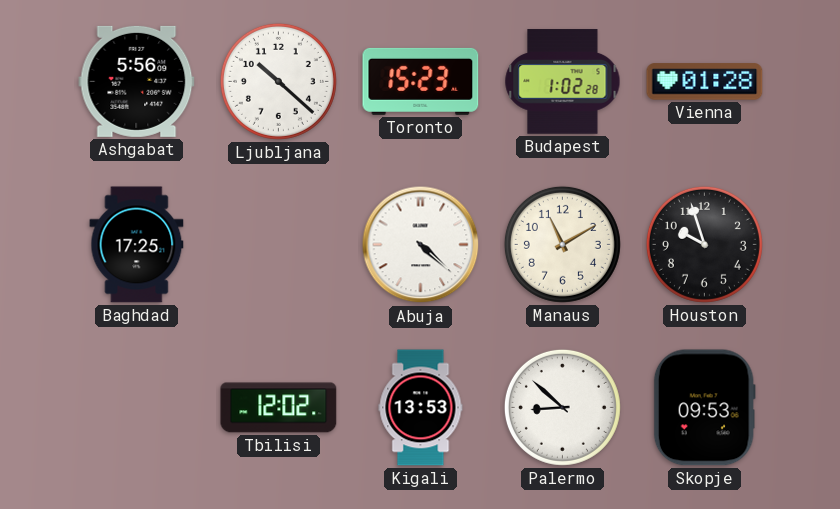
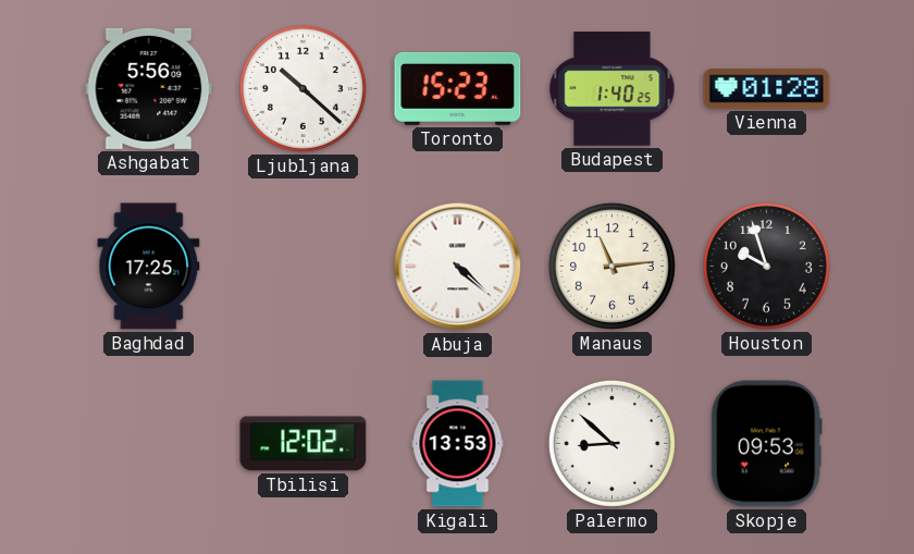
Budapest: 1:02 -> 1:40
Manaus: 11:10 -> 11:14
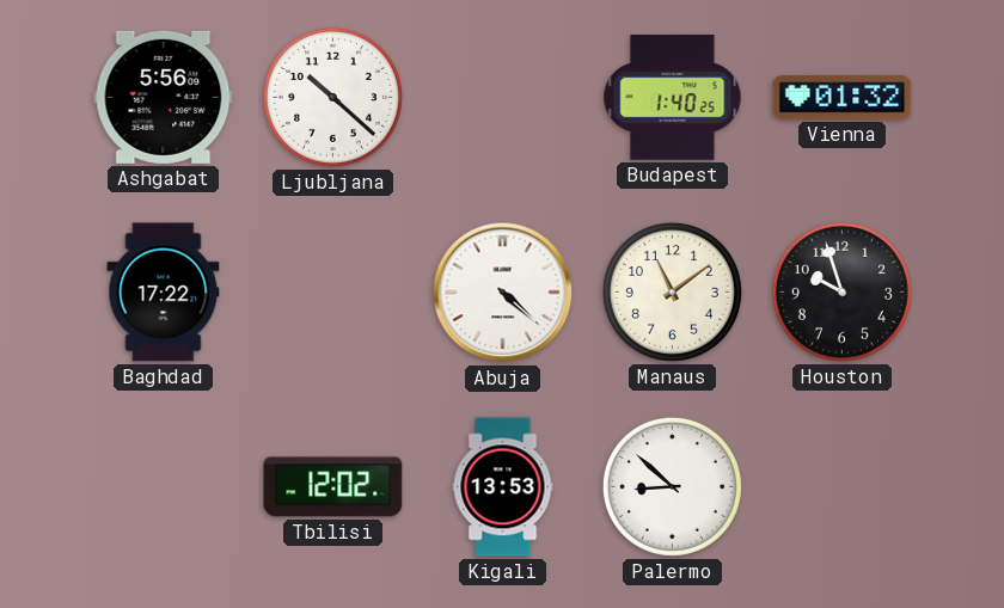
Toronto: 15:23 -> none
Vienna: 01:28 -> 01:32
Baghdad: 17:25 -> 17:22
Manaus: 11:14 -> 11:09
Skopje: 09:53 -> none
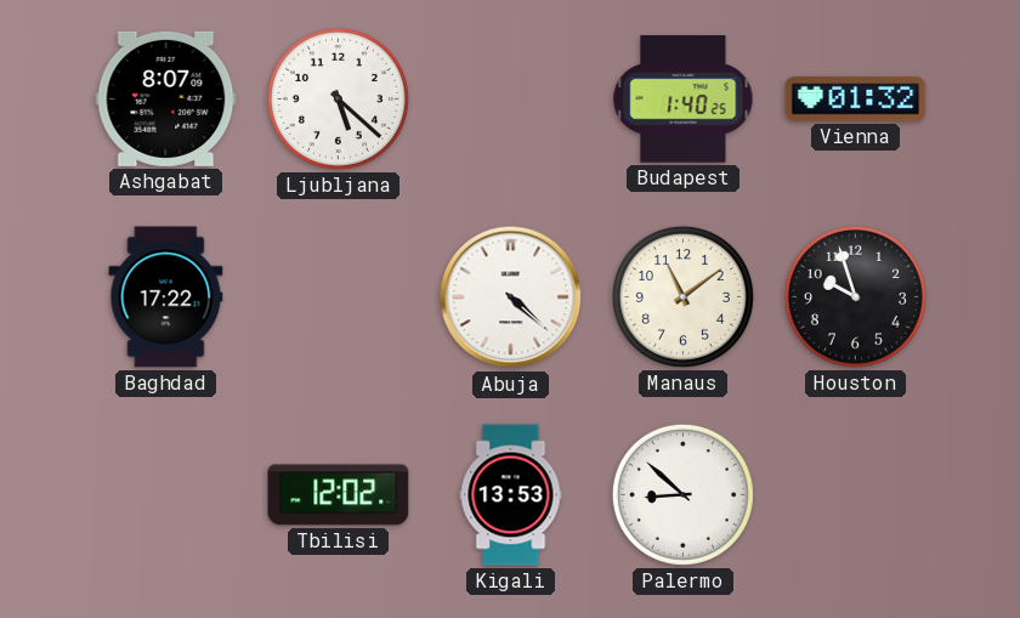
Ashgabat: 5:56 -> 8:07
Ljubljana: 10:22 -> 5:22
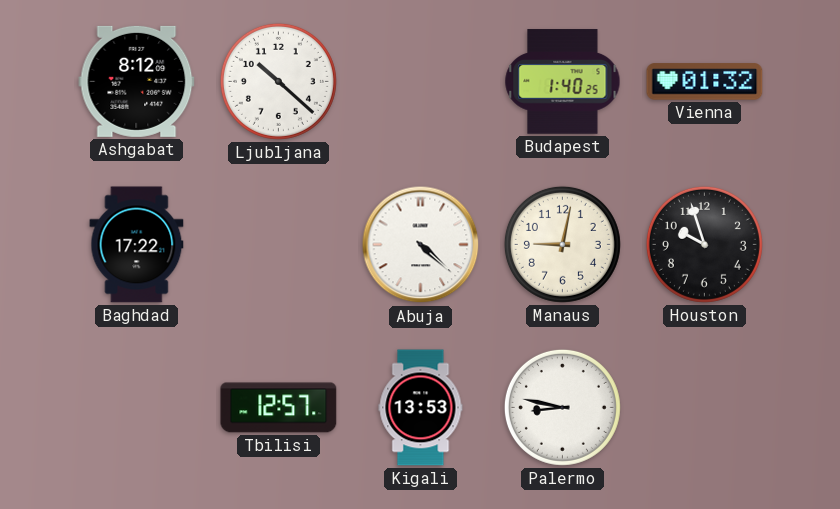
Ashgabat: 8:07 -> 8:12
Ljubljana: 5:22 -> 10:22
Manaus: 11:09 -> 9:02
Tbilisi: 12:02 -> 12:57
Palermo: 8:52 -> 8:47
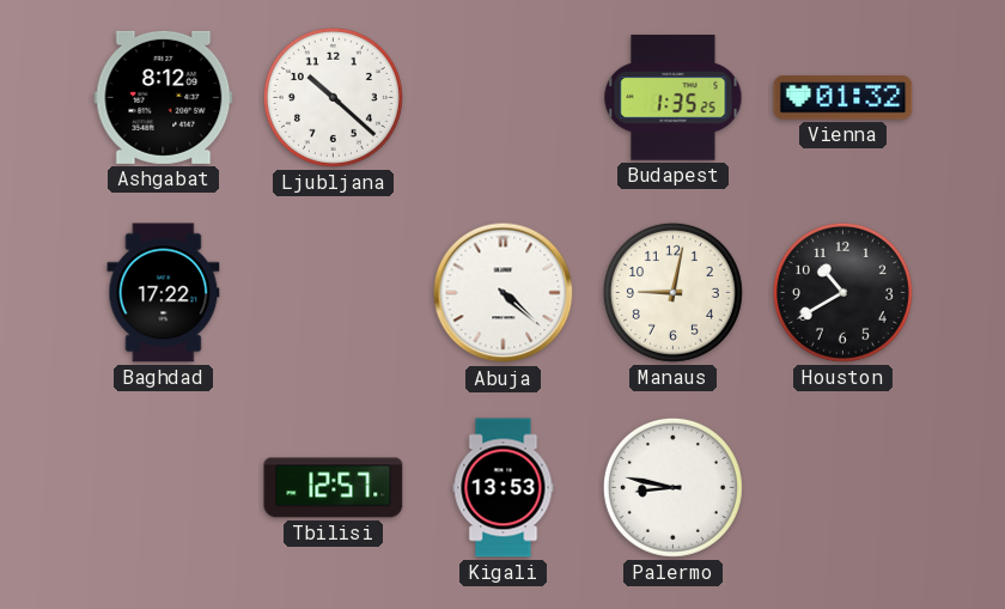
Budapest: 1:40 -> 1:35
Houston: 9:57 -> 10:40
